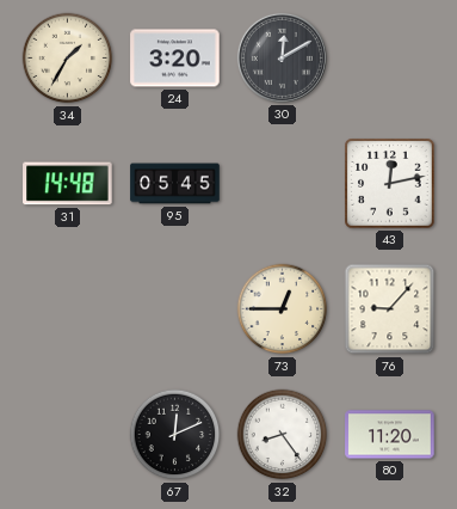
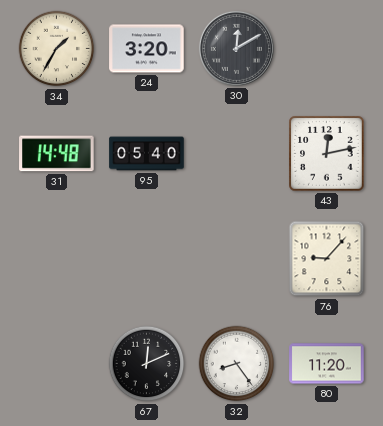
95: 05:45 -> 05:40
73: 12:45 -> none
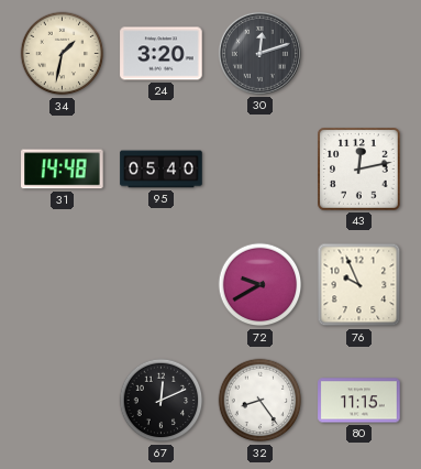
34: 1:35 -> 1:32
30: 12:10 -> 12:12
72: none -> 9:40
76: 9:07 -> 9:56
80: 11:20 -> 11:15
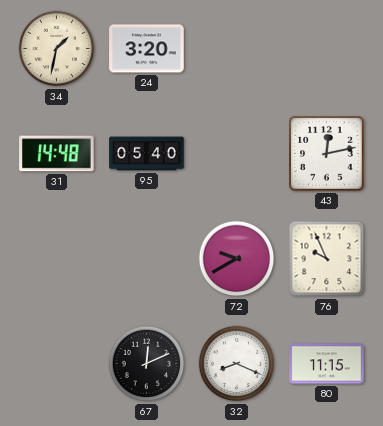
30: 12:12 -> none
32: 8:24 -> 8:19
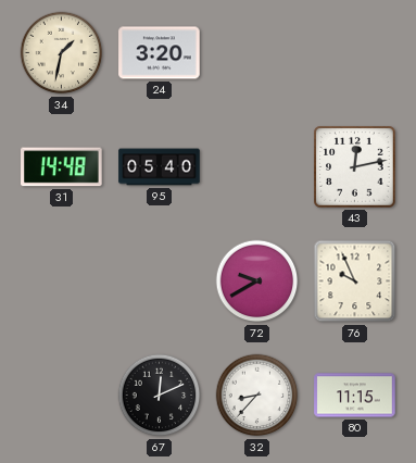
32: 8:19 -> 8:37
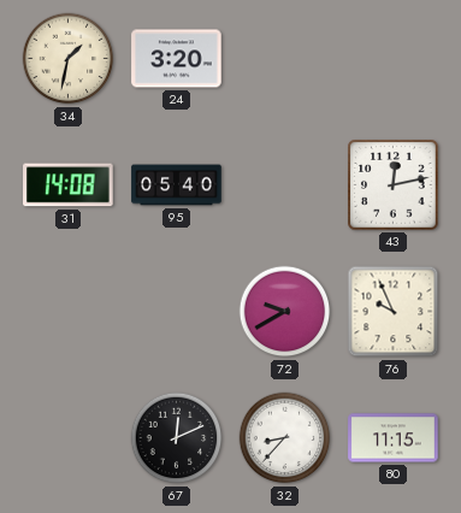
31: 14:48 -> 14:08
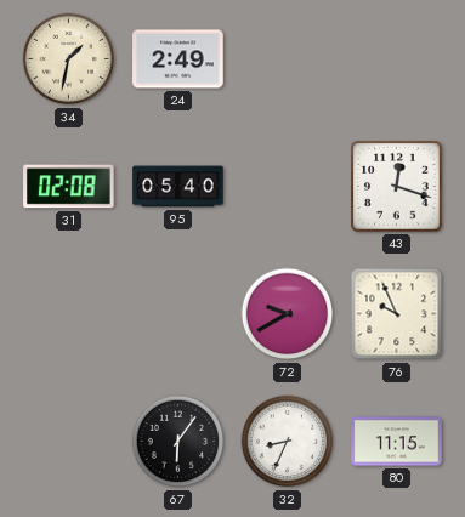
24: 3:20 -> 2:49
31: 14:08 -> 02:08
43: 12:13 -> 12:18
67: 12:11 -> 6:06
32: 8:37 -> 8:34
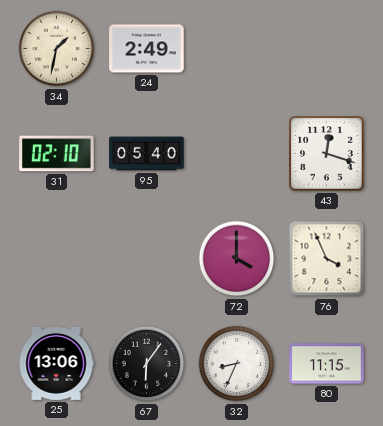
31: 02:08 -> 02:10
72: 9:40 -> 4:00
76: 9:56 -> 3:56
25: none -> 13:06
